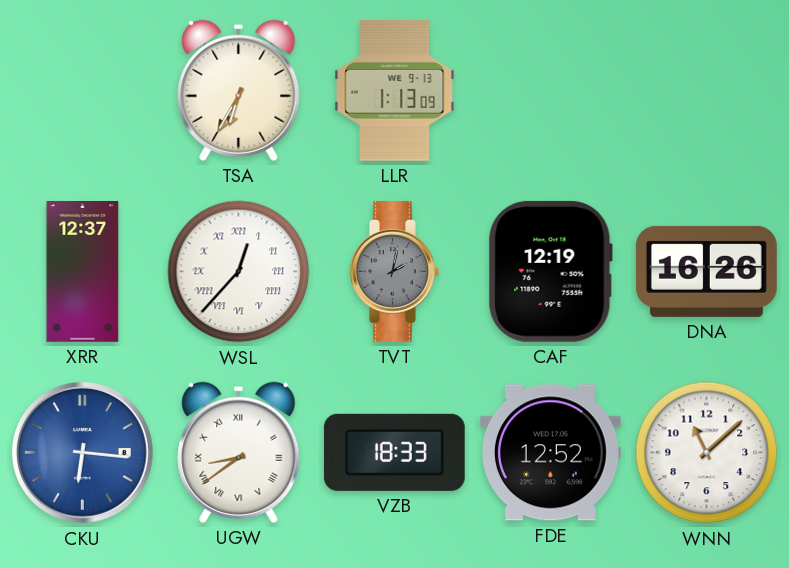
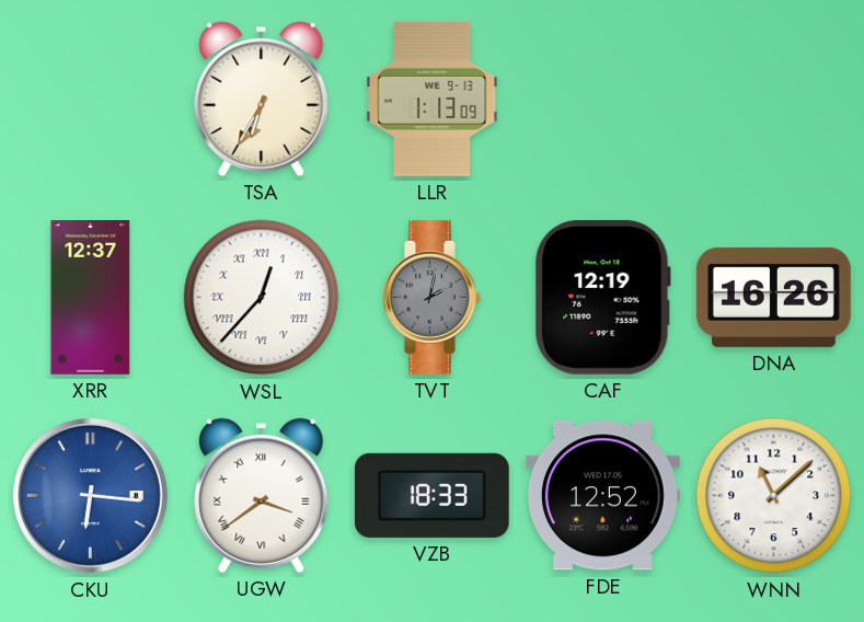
UGW: 8:39 -> 3:39
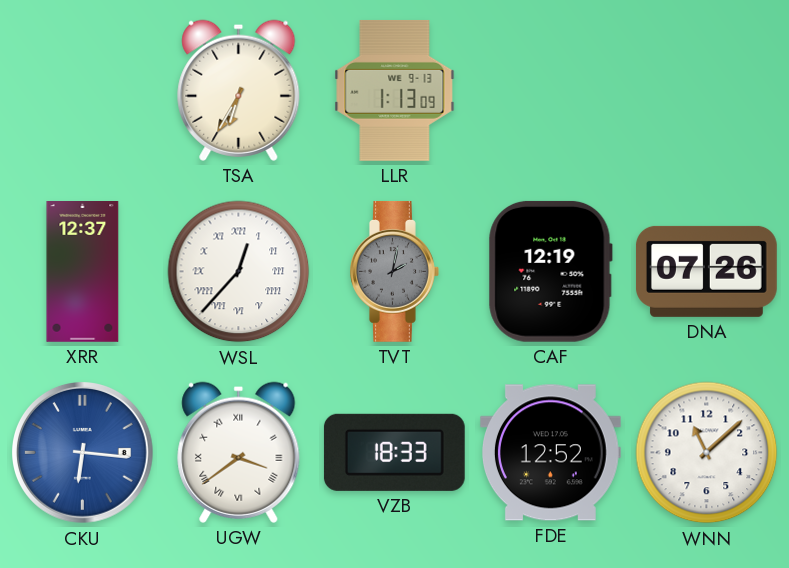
DNA: 16:26 -> 07:26
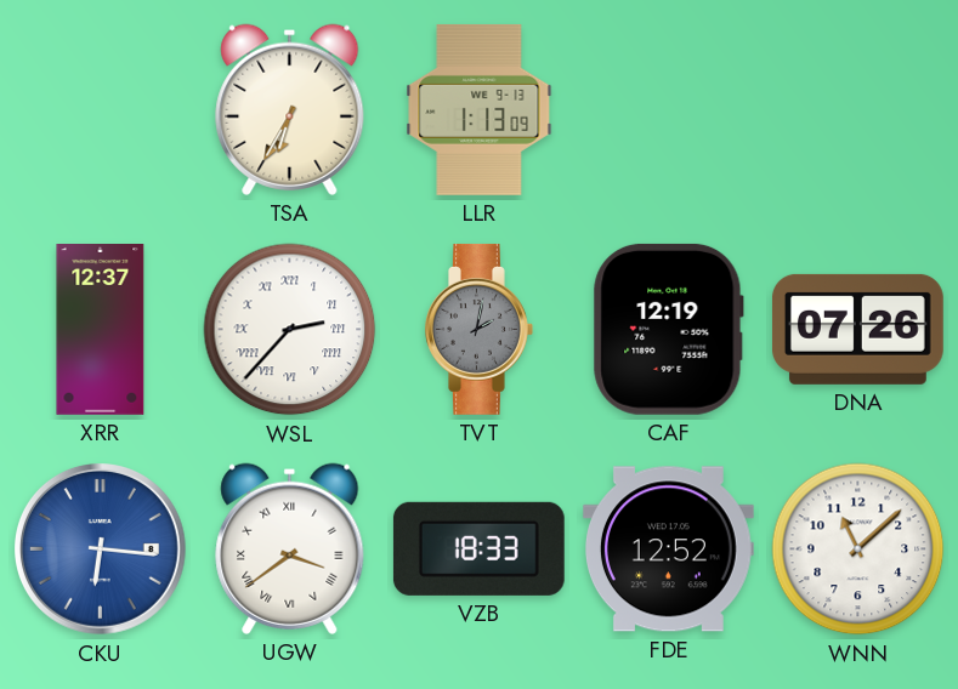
WSL: 12:37 -> 2:37
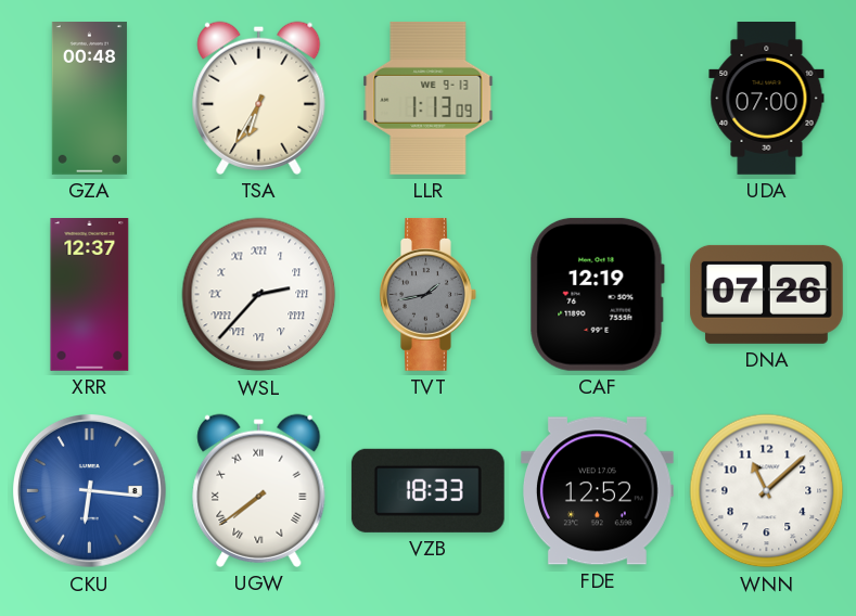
GZA: none -> 00:48
UDA: none -> 07:00
TVT: 2:02 -> 1:43
UGW: 3:39 -> 7:39
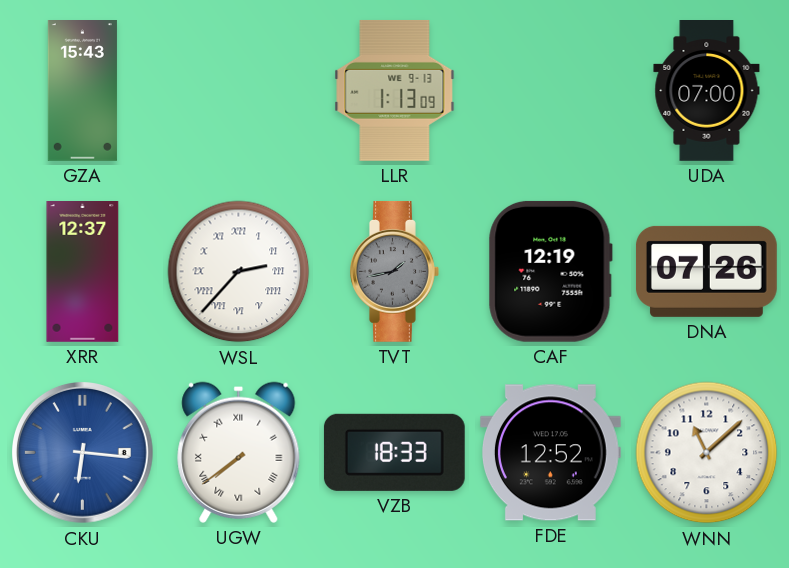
GZA: 00:48 -> 15:43
TSA: 6:35 -> none
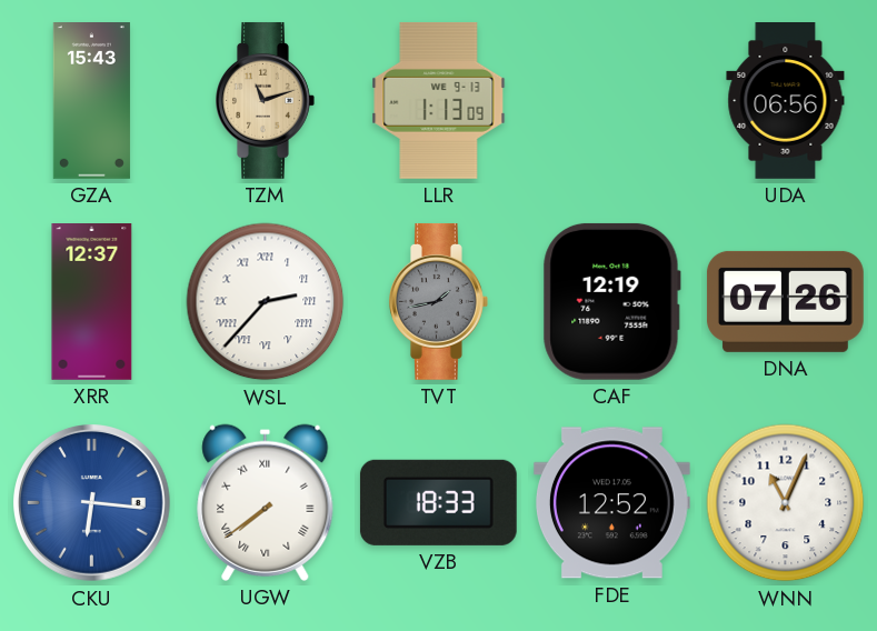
TZM: none -> 11:12
UDA: 07:00 -> 06:56
WNN: 11:08 -> 11:04
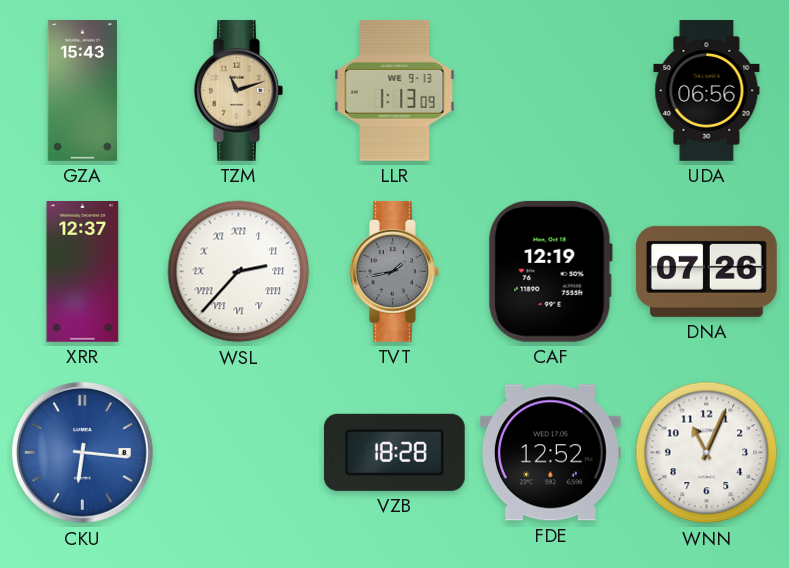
UGW: 7:39 -> none
VZB: 18:33 -> 18:28
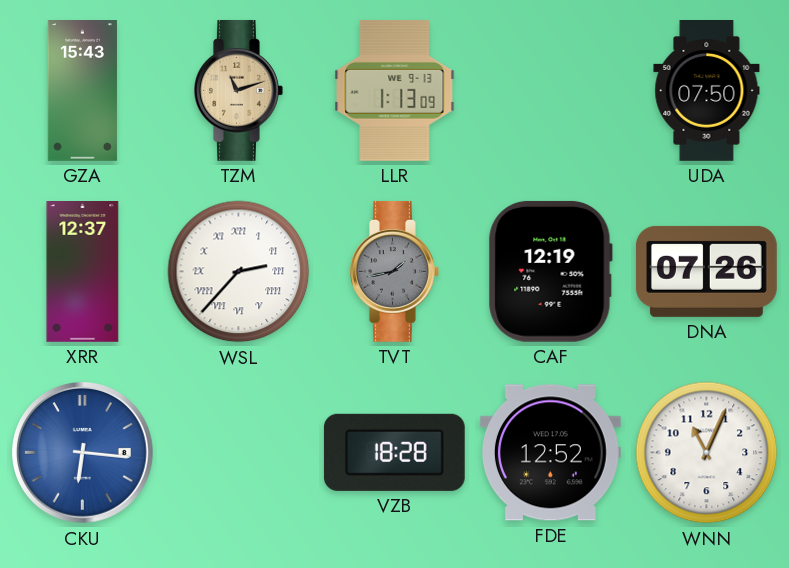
UDA: 06:56 -> 07:50
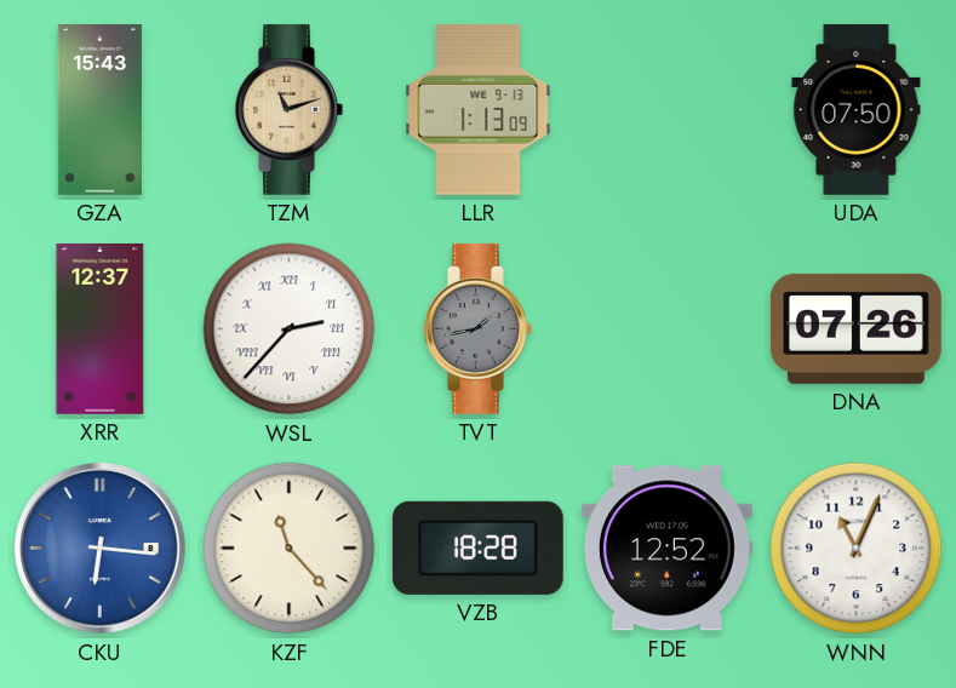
CAF: 12:19 -> none
KZF: none -> 11:23
